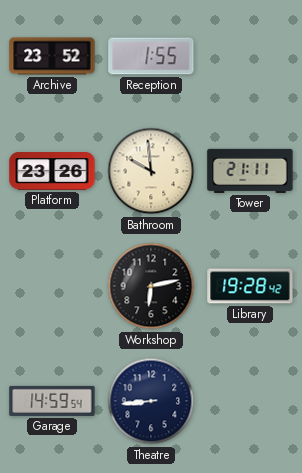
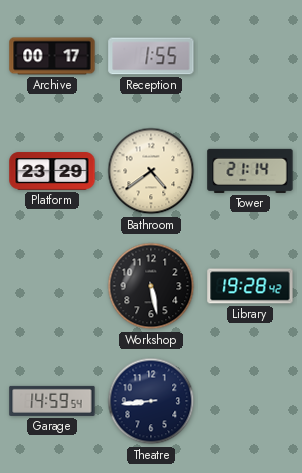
Archive: 23:52 -> 00:17
Platform: 23:26 -> 23:29
Bathroom: 9:59 -> 4:39
Tower: 21:11 -> 21:14
Workshop: 6:13 -> 5:28
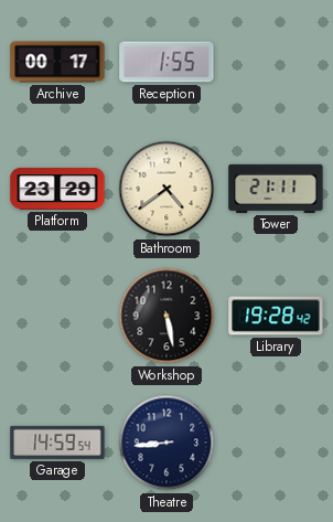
Tower: 21:14 -> 21:11
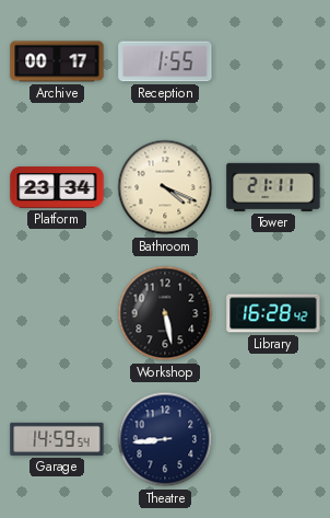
Platform: 23:29 -> 23:34
Bathroom: 4:39 -> 4:19
Library: 19:28 -> 16:28
